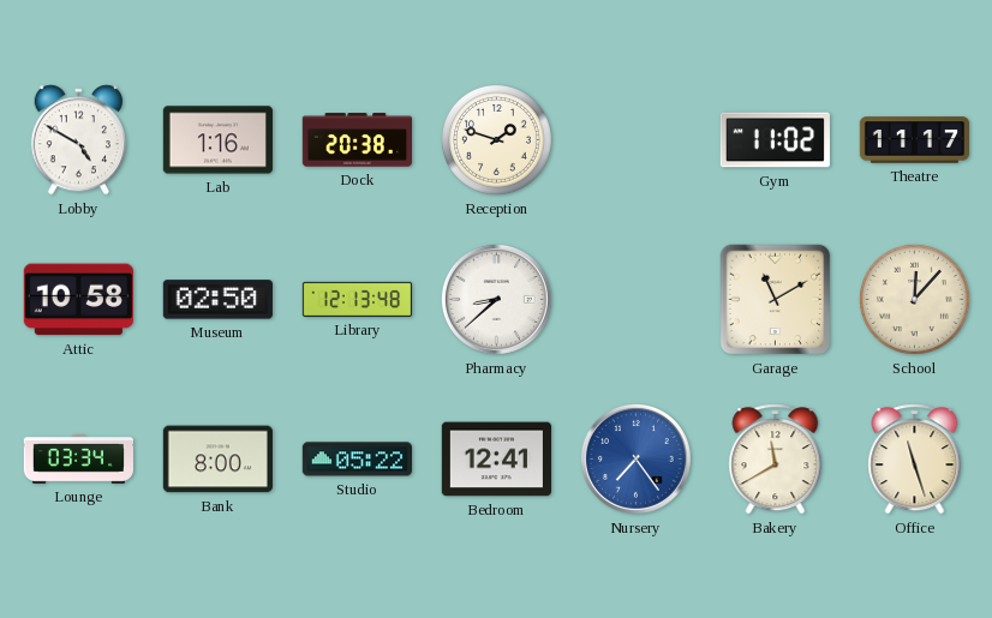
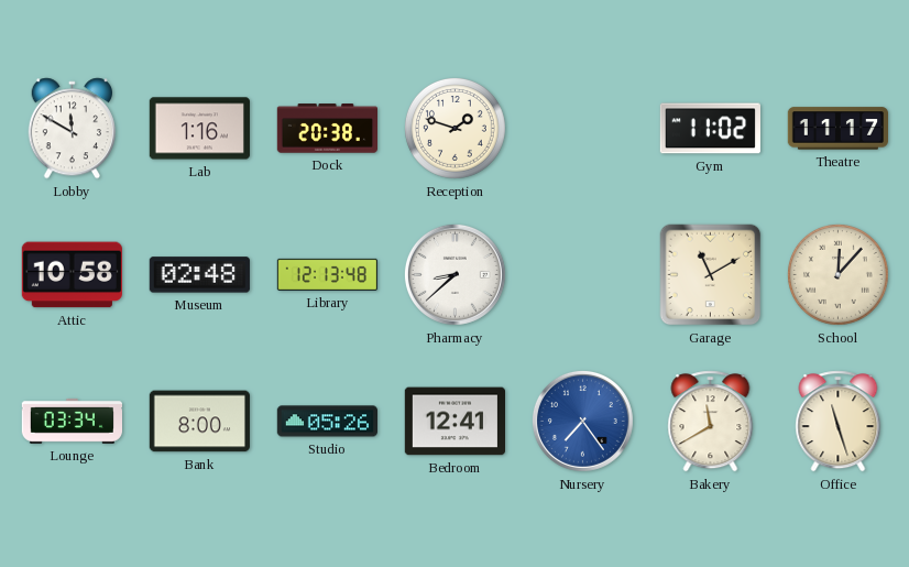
Lobby: 4:50 -> 11:50
Museum: 02:50 -> 02:48
Studio: 05:22 -> 05:26
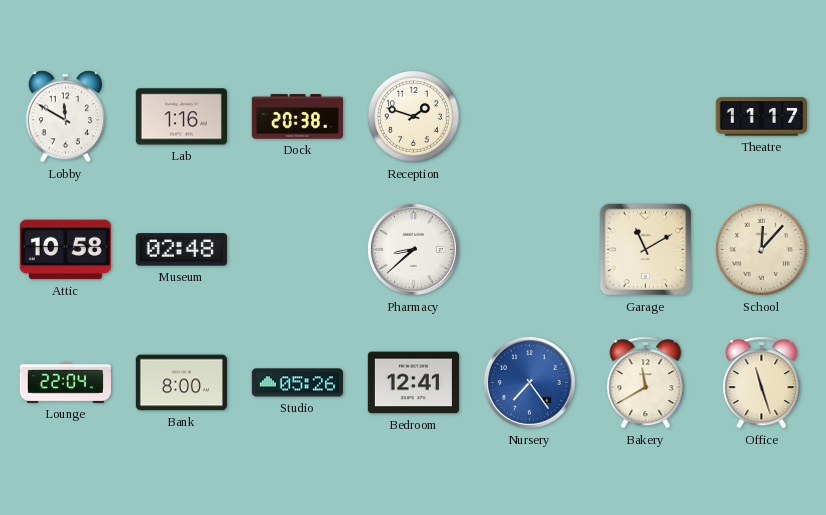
Gym: 11:02 -> none
Library: 12:13 -> none
Lounge: 03:34 -> 22:04
